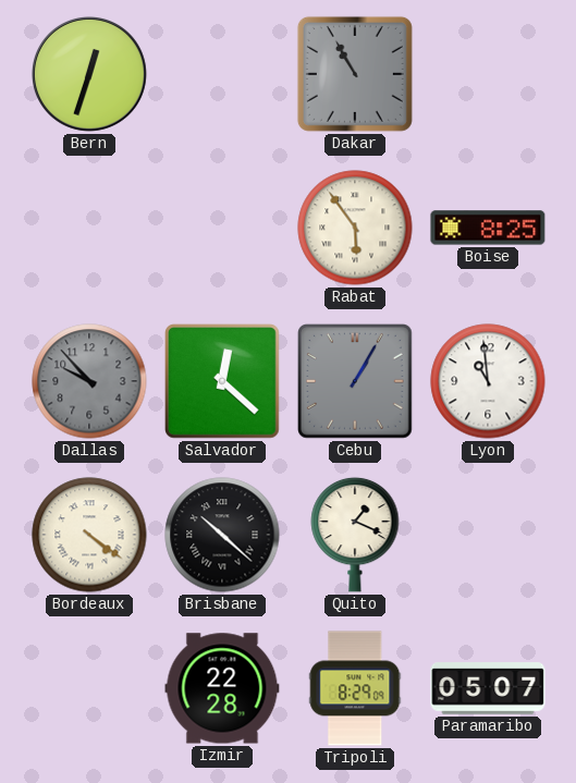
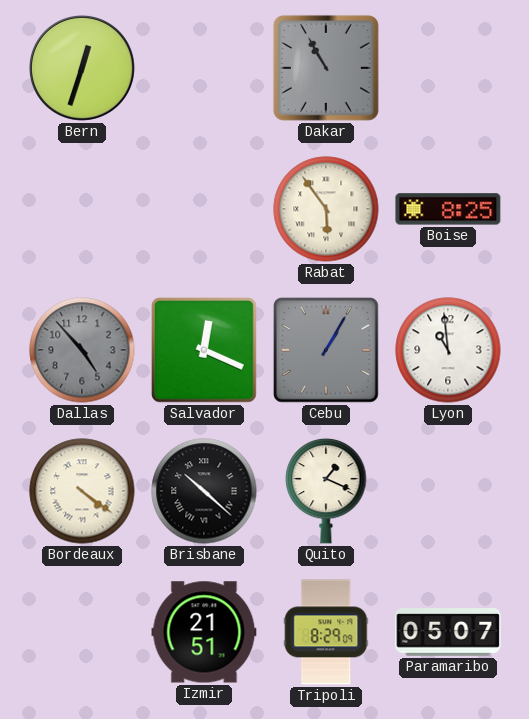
Dallas: 9:53 -> 4:53
Salvador: 12:22 -> 12:19
Izmir: 22:28 -> 21:51
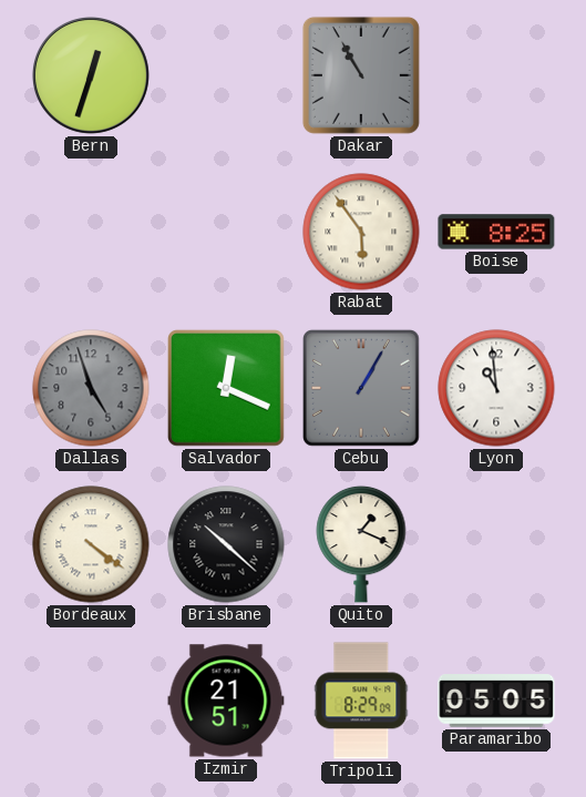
Dallas: 4:53 -> 4:57
Paramaribo: 05:07 -> 05:05
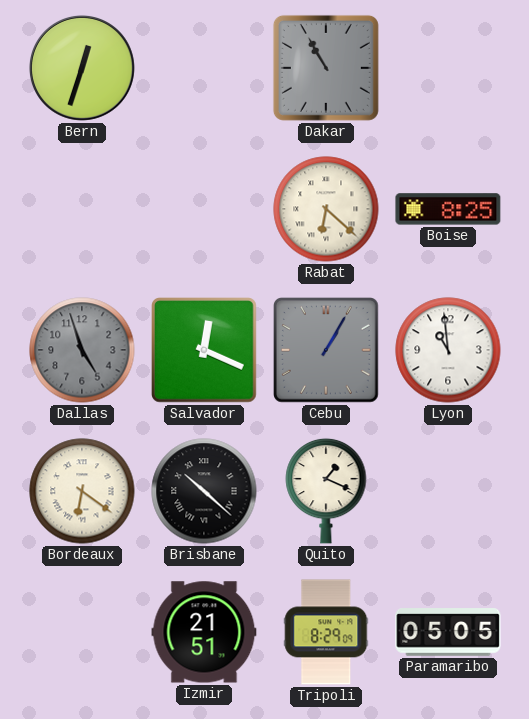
Rabat: 5:54 -> 6:22
Bordeaux: 4:21 -> 6:21
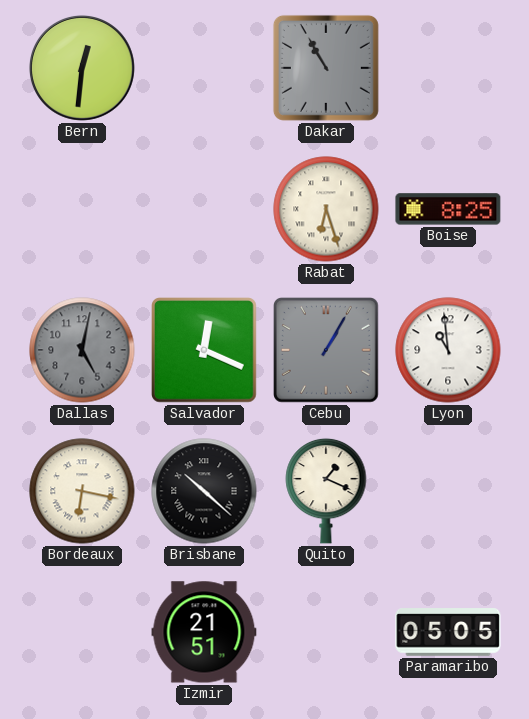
Bern: 12:33 -> 12:31
Rabat: 6:22 -> 6:27
Dallas: 4:57 -> 5:02
Bordeaux: 6:21 -> 6:17
Tripoli: 8:29 -> none
